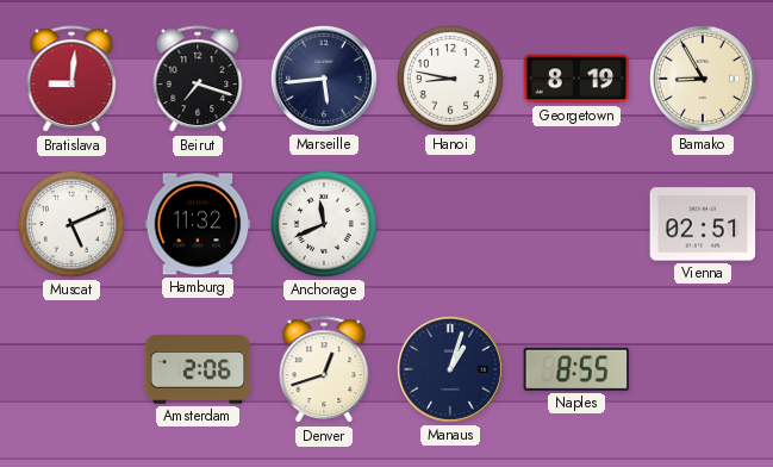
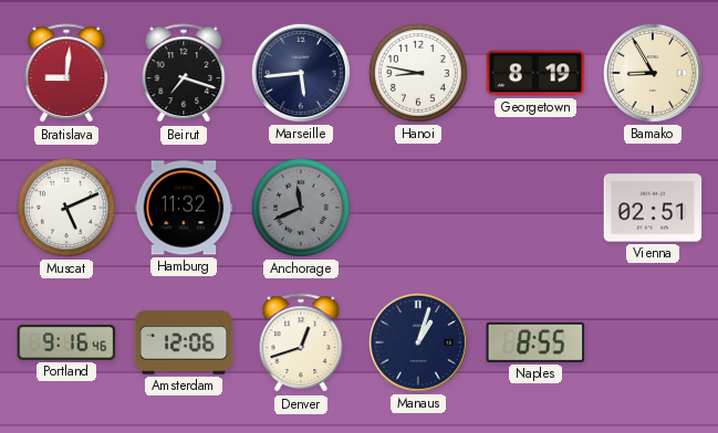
Anchorage dial: white -> grey
Portland: none -> 9:16
Amsterdam: 2:06 -> 12:06
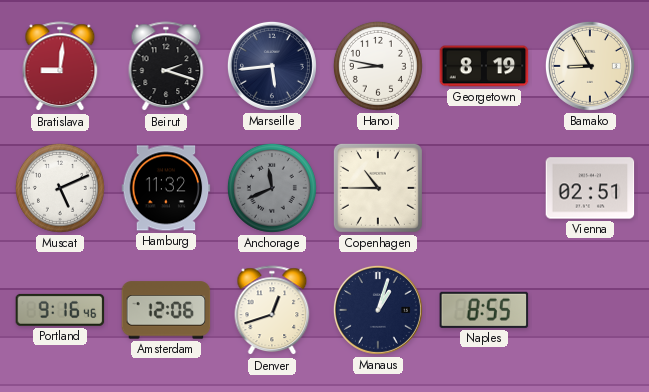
Beirut: 7:18 -> 2:18
Copenhagen: none -> 10:45
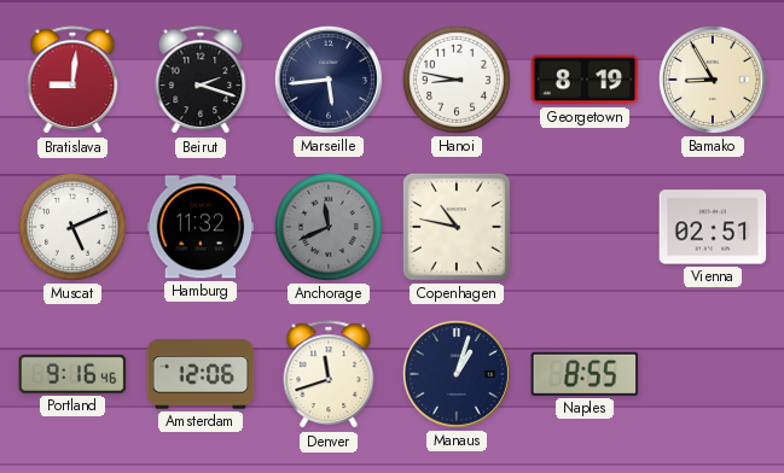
Copenhagen: 10:45 -> 10:47
Denver: 12:42 -> 11:42
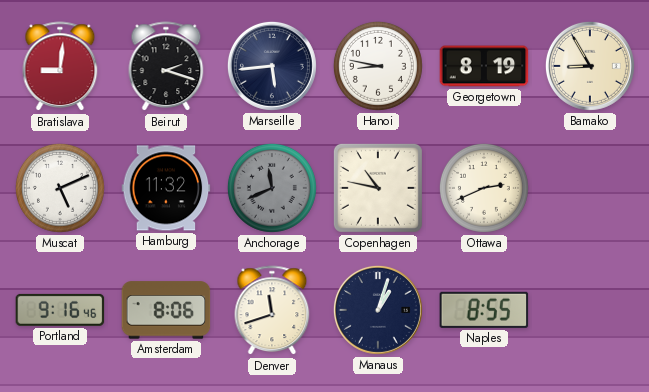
Ottawa: none -> 2:41
Vienna: 02:51 -> none
Amsterdam: 12:06 -> 8:06
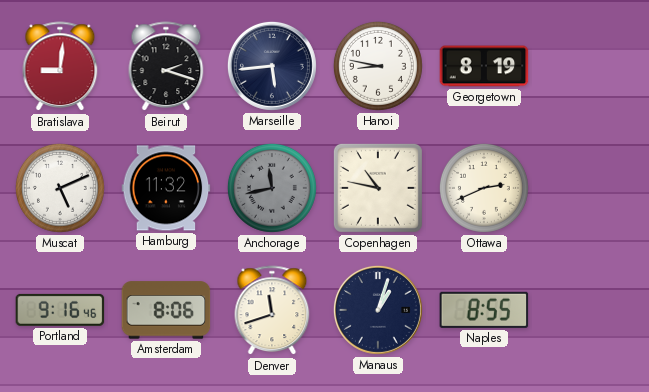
Bamako: 8:55 -> none
Anchorage: 11:41 -> 11:43
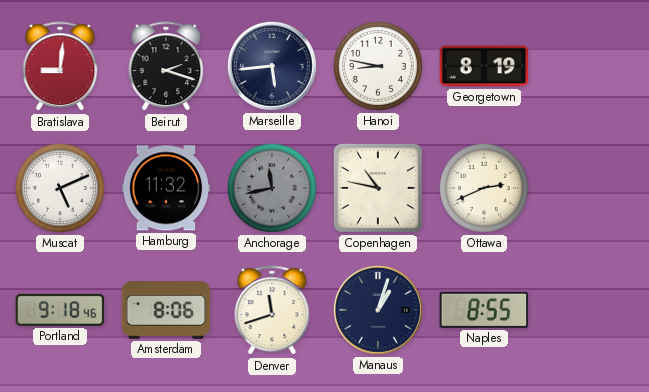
Portland: 9:16 -> 9:18
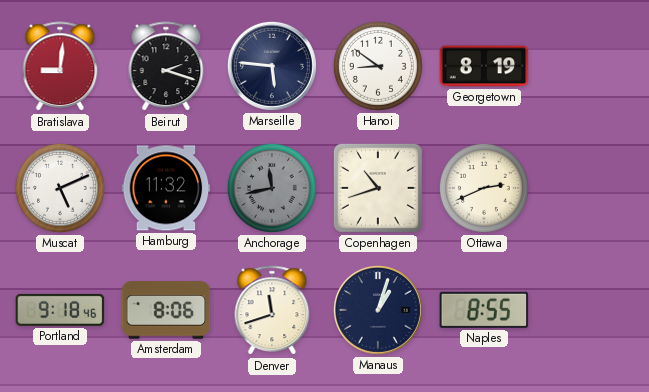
Marseille: 5:44 -> 5:46
Hanoi: 8:47 -> 8:51
Copenhagen: 10:47 -> 10:42
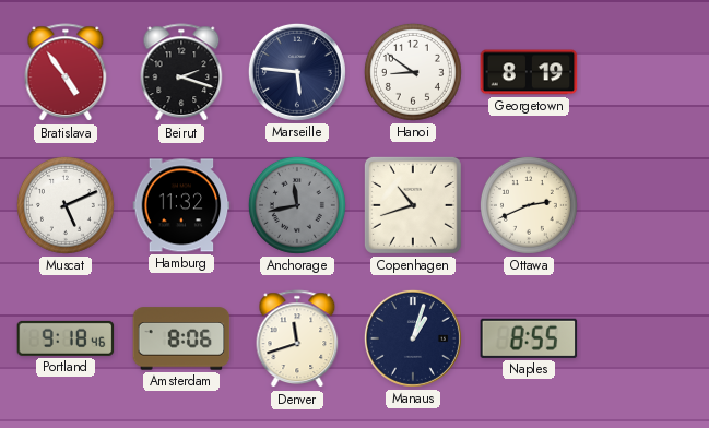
Bratislava: 9:01 -> 4:54
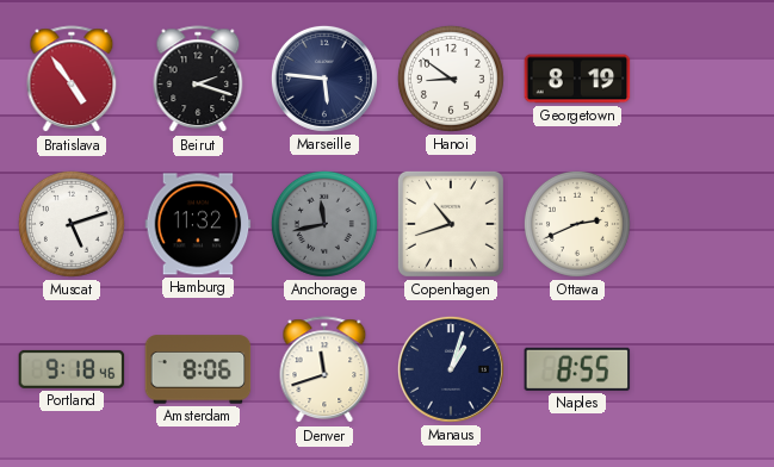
Muscat: 5:11 -> 5:12
